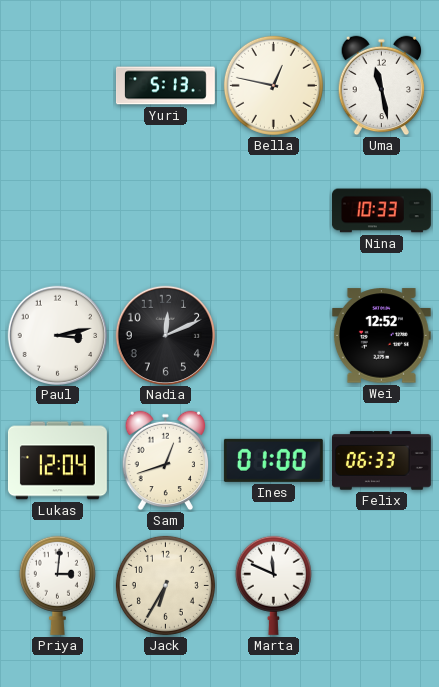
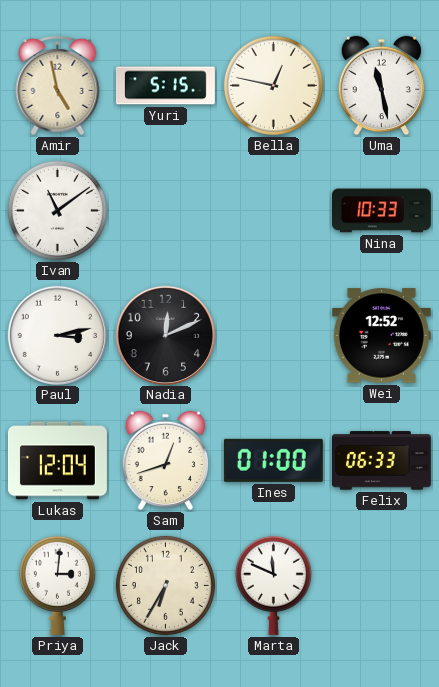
Amir: none -> 4:58
Yuri: 5:13 -> 5:15
Ivan: none -> 11:09
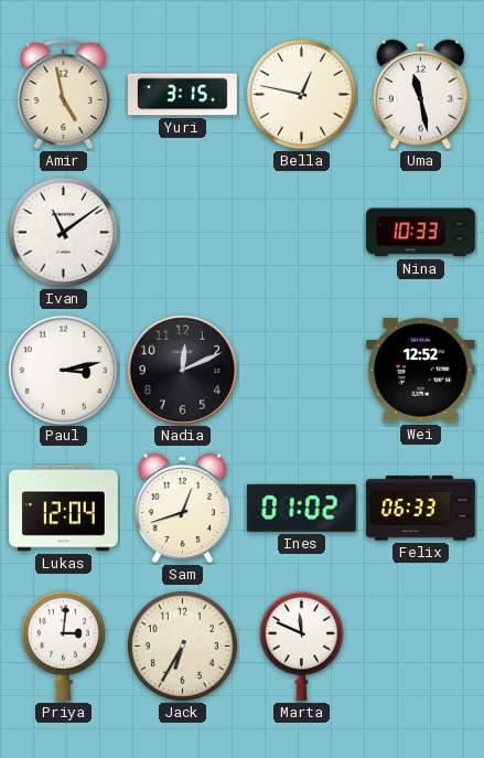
Yuri: 5:15 -> 3:15
Ines: 01:00 -> 01:02
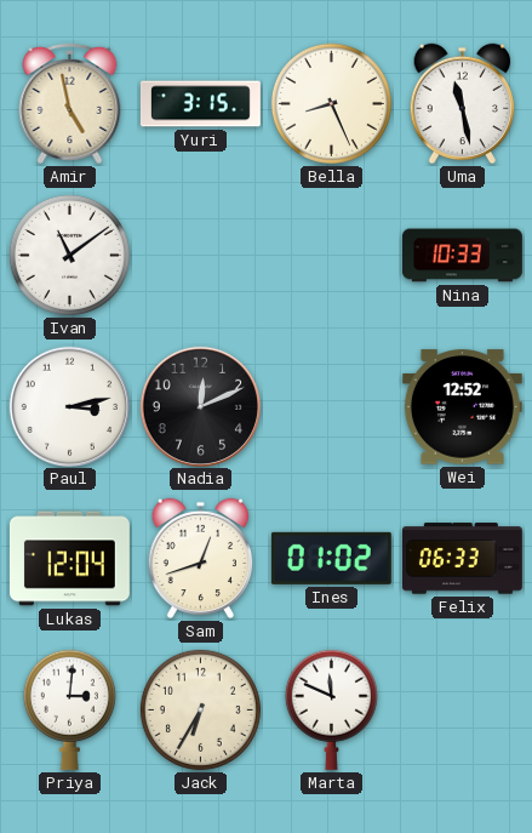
Bella: 12:47 -> 8:26
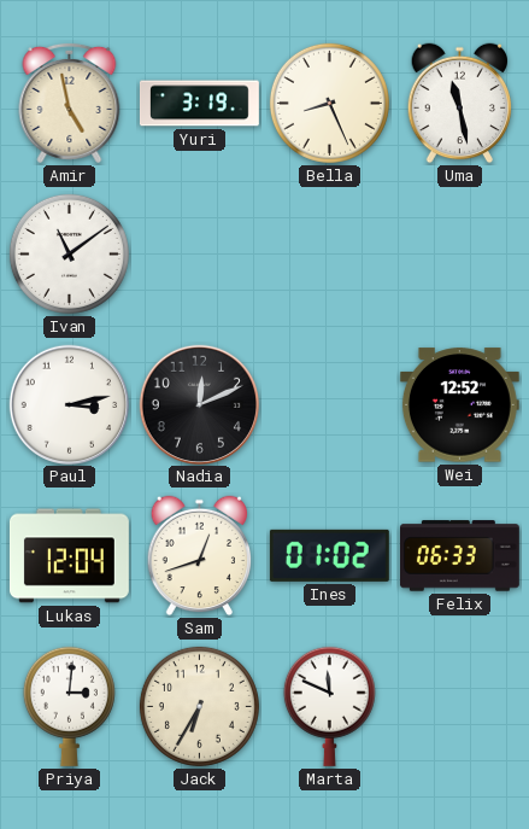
Yuri: 3:15 -> 3:19
Nina: 10:33 -> none
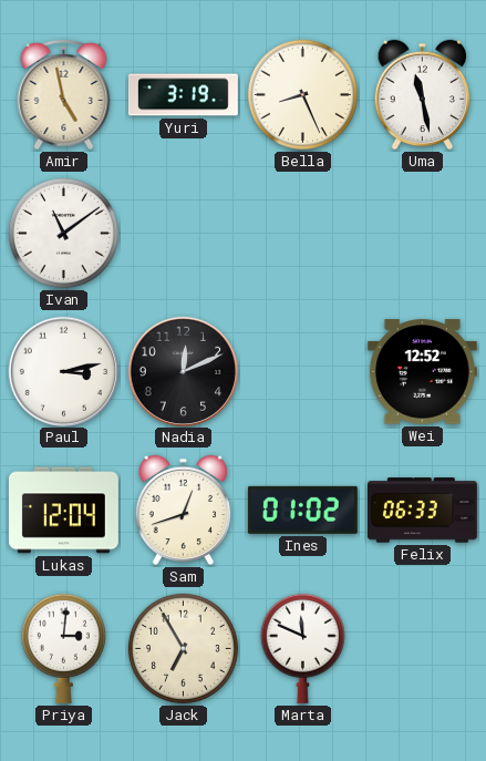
Jack: 6:35 -> 6:55
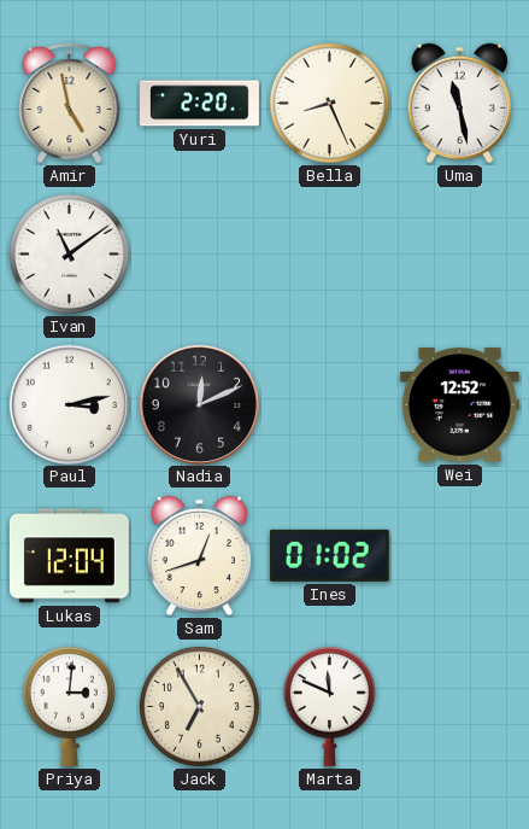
Yuri: 3:19 -> 2:20
Felix: 06:33 -> none
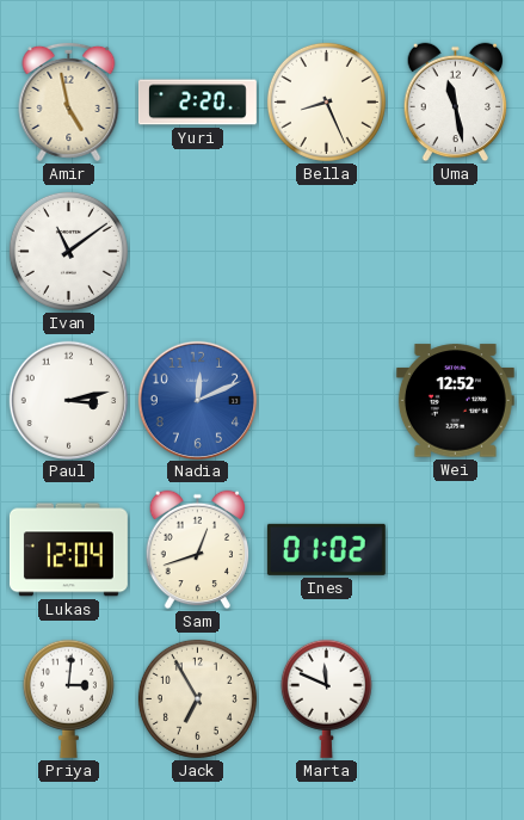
Nadia dial: black -> blue
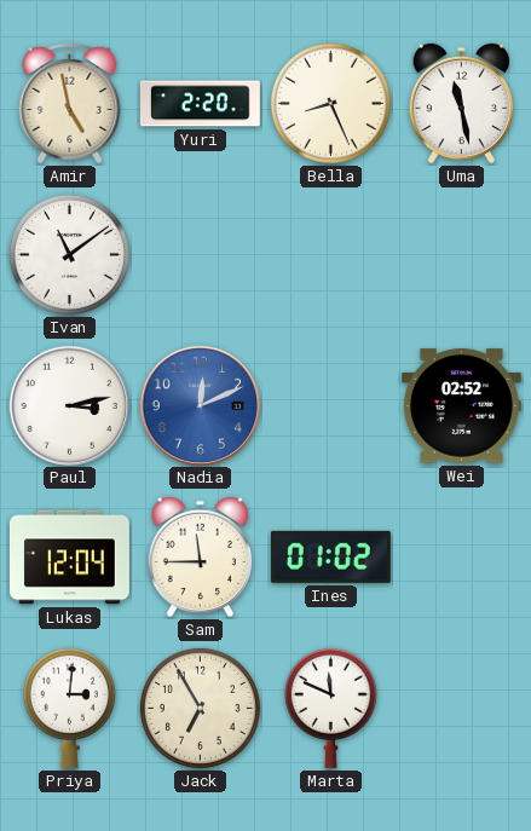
Wei: 12:52 -> 02:52
Sam: 12:42 -> 11:45
